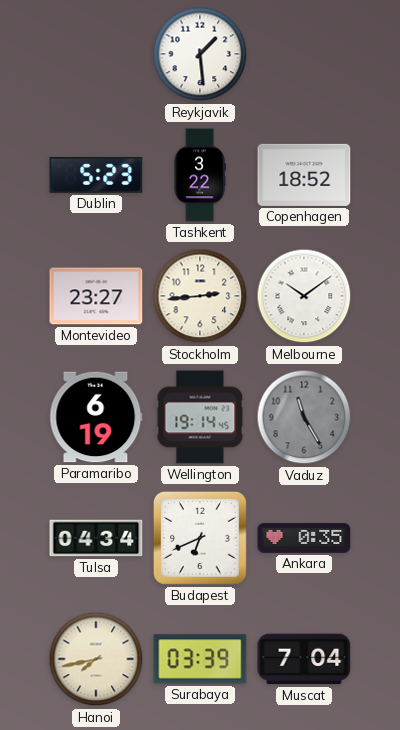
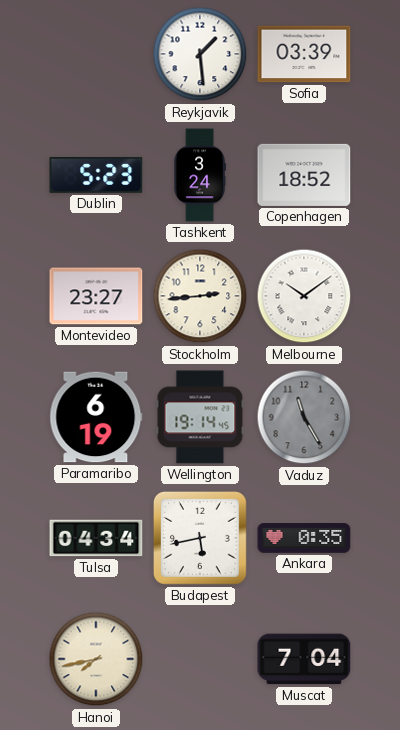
Sofia: none -> 03:39
Tashkent: 3:22 -> 3:24
Budapest: 6:41 -> 5:43
Surabaya: 03:39 -> none
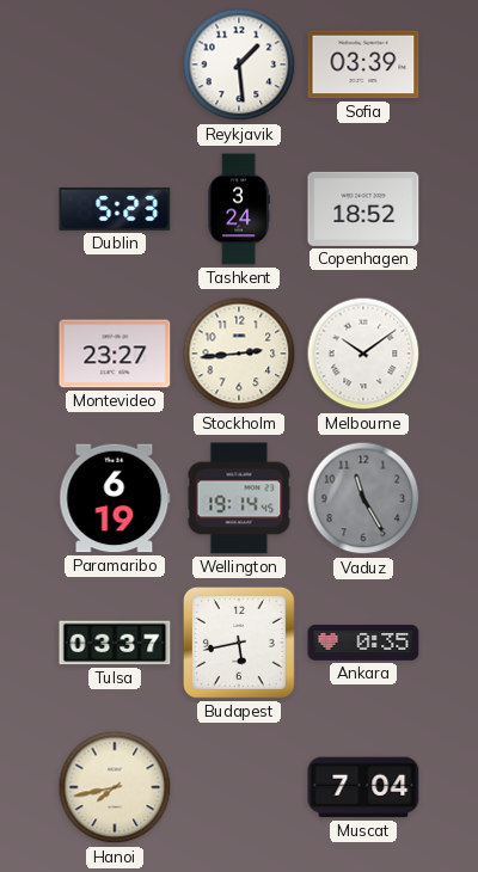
Tulsa: 04:34 -> 03:37
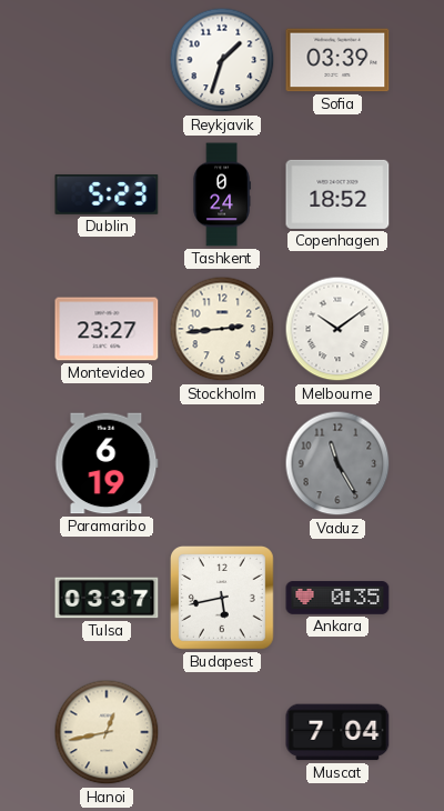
Reykjavik: 1:29 -> 1:33
Tashkent: 3:24 -> 0:24
Wellington: 19:14 -> none
Hanoi: 7:43 -> 12:43
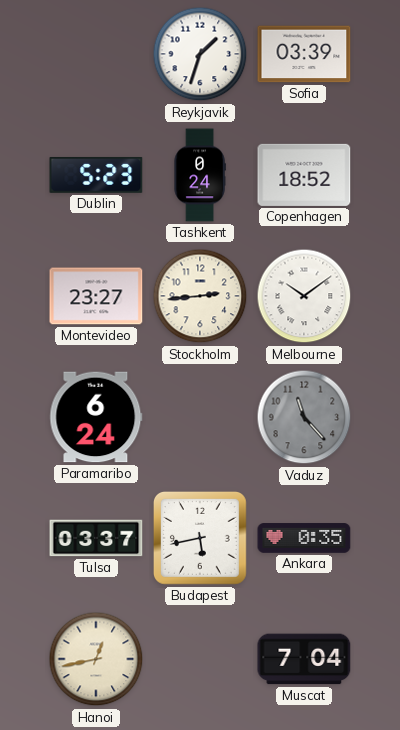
Paramaribo: 6:19 -> 6:24
Vaduz: 11:25 -> 11:23
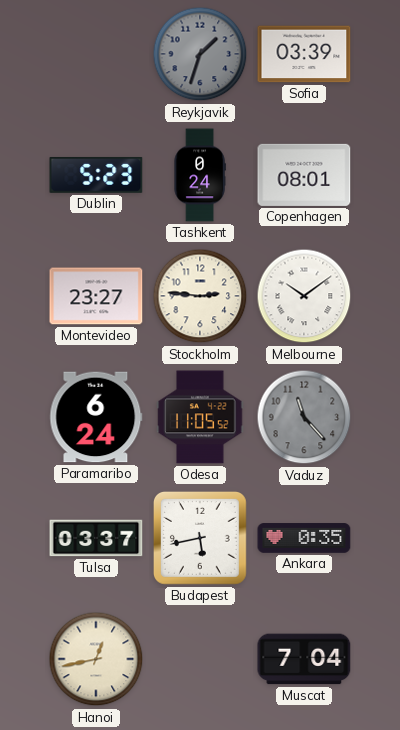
Reykjavik dial: white -> grey
Copenhagen: 18:52 -> 08:01
Stockholm: 2:44 -> 2:46
Odesa: none -> 11:05
